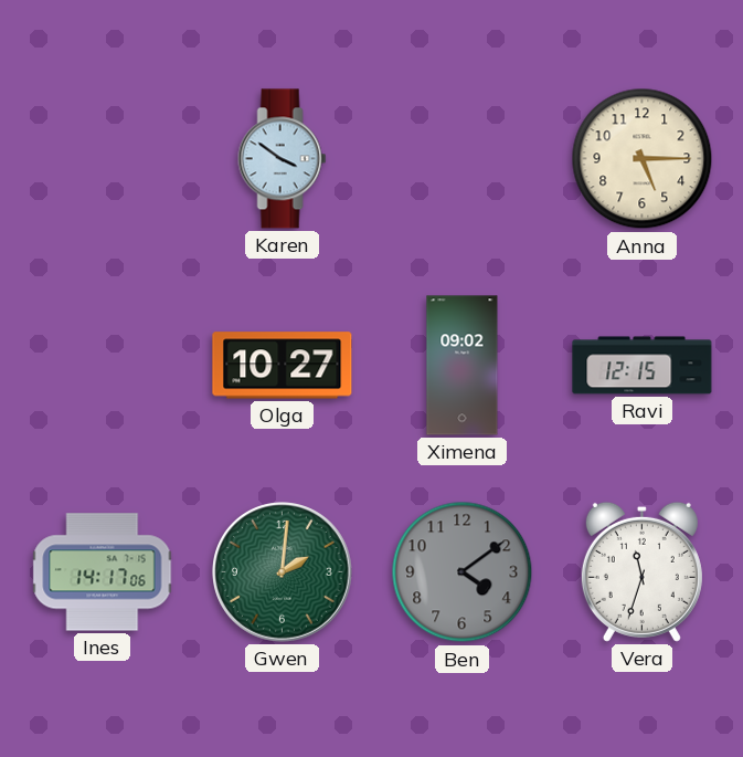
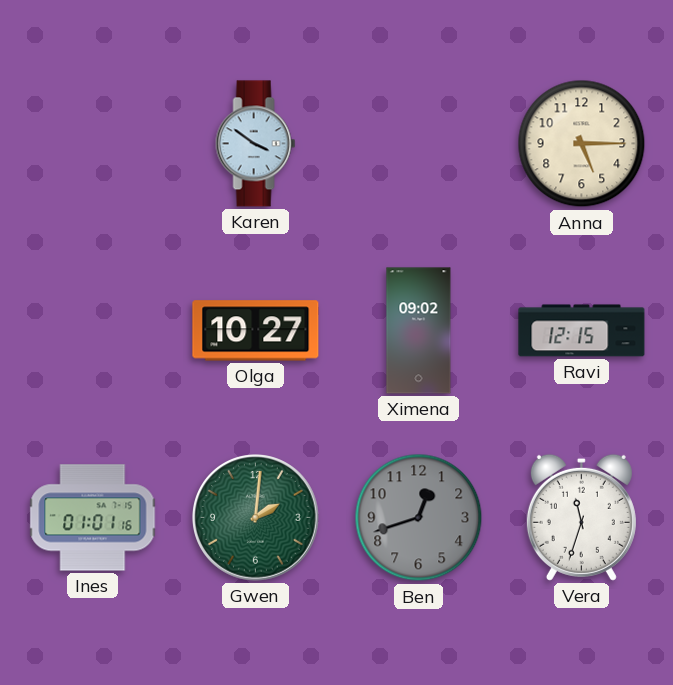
Ines: 14:17 -> 01:01
Ben: 4:09 -> 12:42
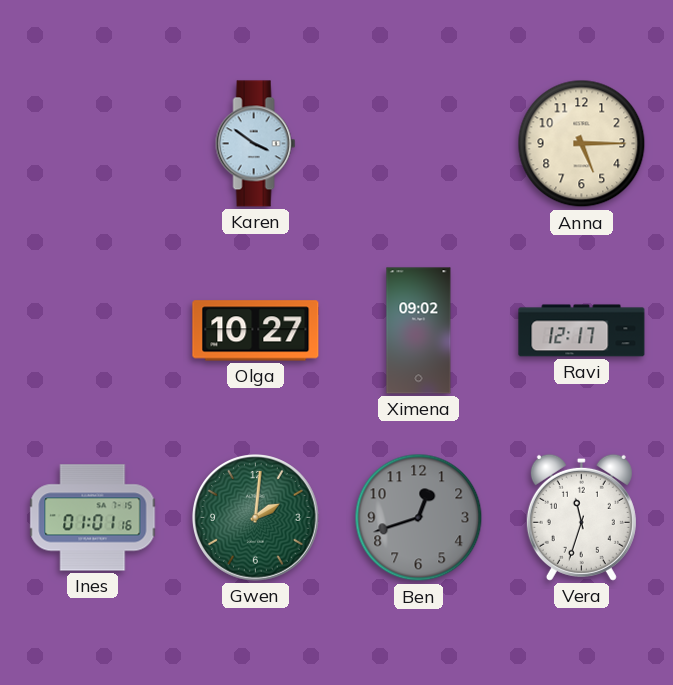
Ravi: 12:15 -> 12:17
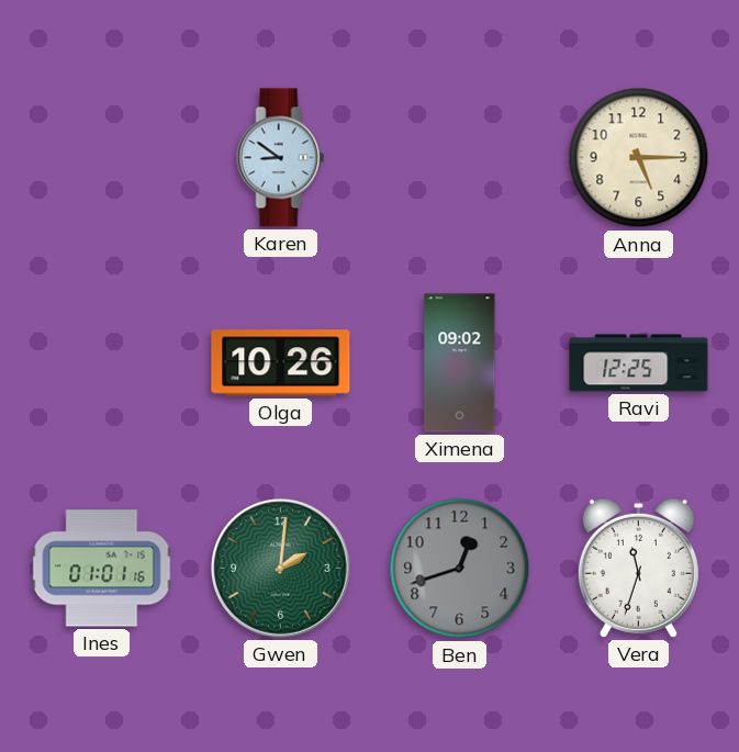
Karen: 3:51 -> 8:51
Olga: 10:27 -> 10:26
Ravi: 12:17 -> 12:25
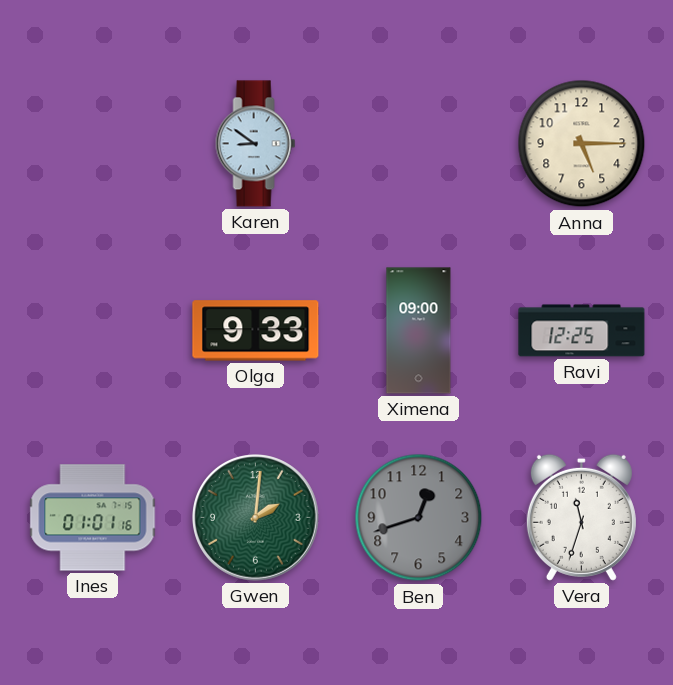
Olga: 10:26 -> 9:33
Ximena: 09:02 -> 09:00
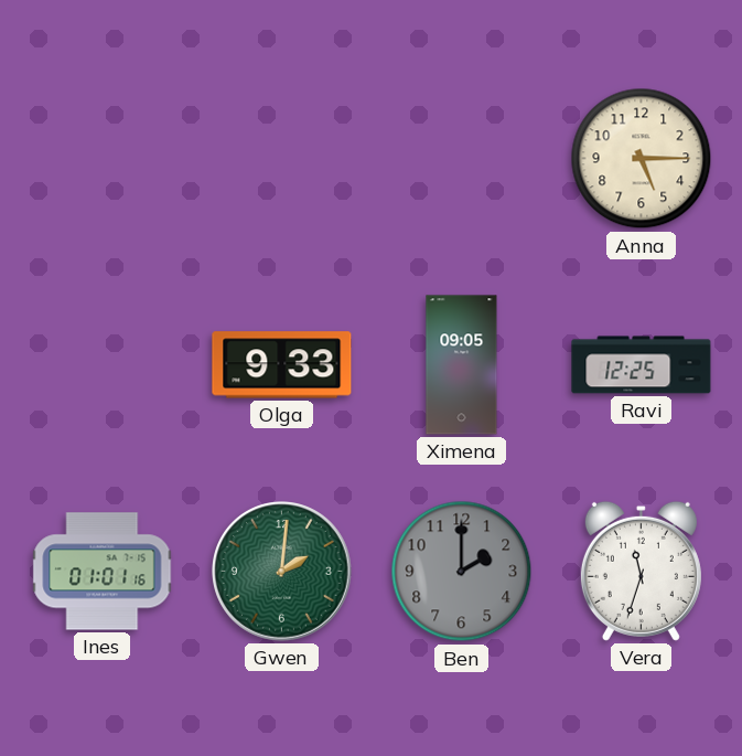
Karen: 8:51 -> none
Ximena: 09:00 -> 09:05
Ben: 12:42 -> 2:00
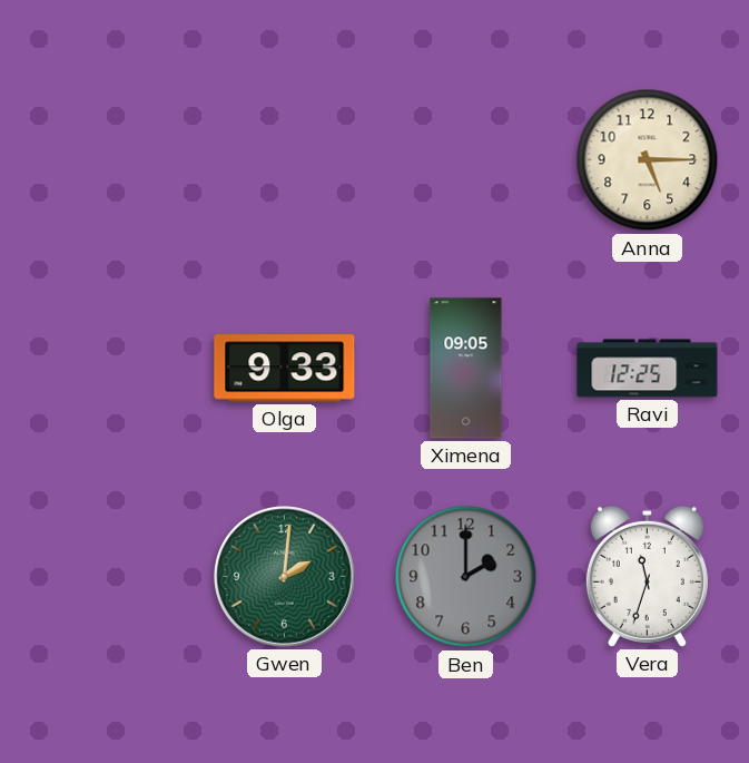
Ines: 01:01 -> none
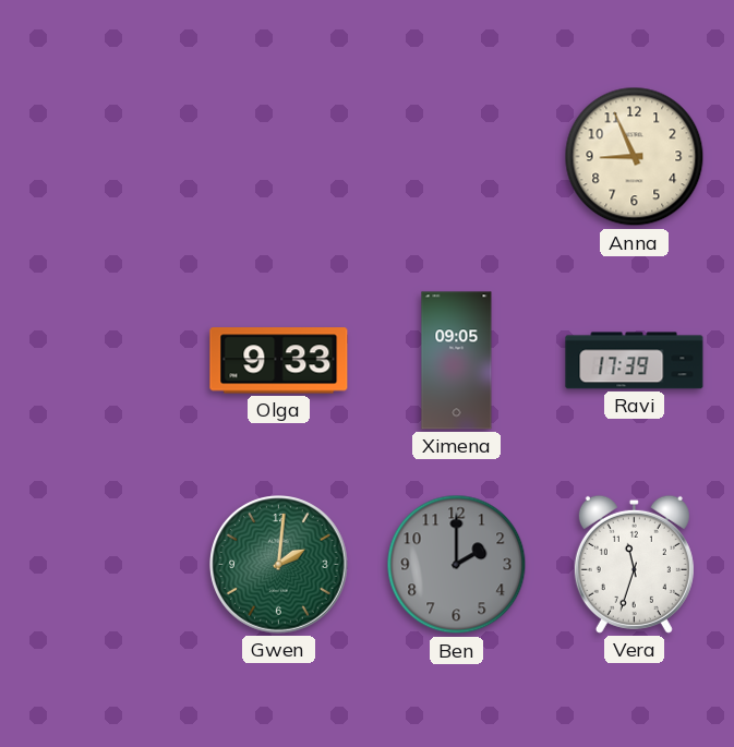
Anna: 5:15 -> 8:56
Ravi: 12:25 -> 17:39
